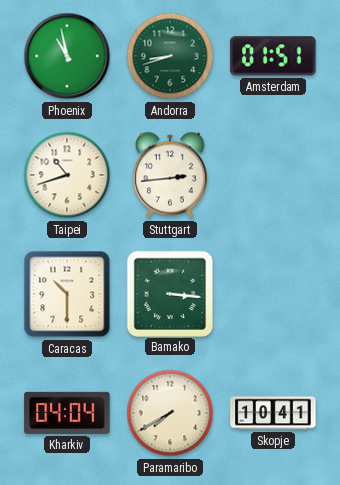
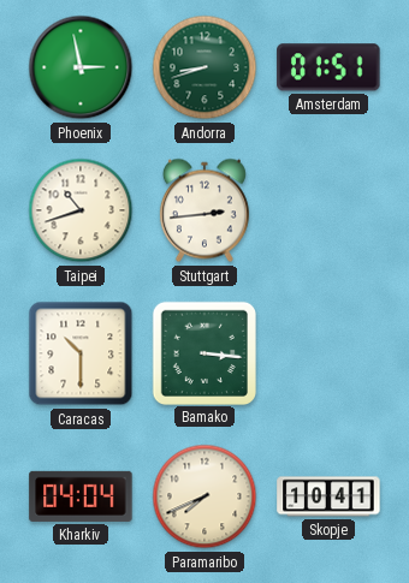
Phoenix: 10:58 -> 2:58
Paramaribo: 7:40 -> 7:41
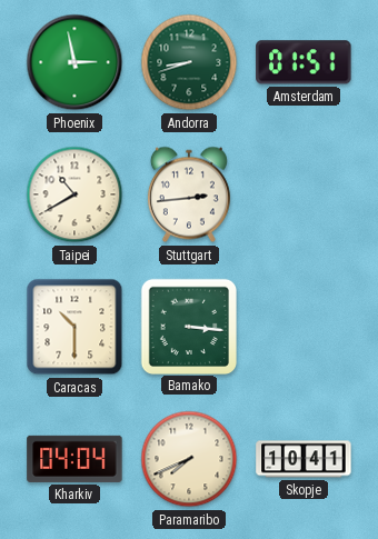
Taipei: 10:42 -> 10:40
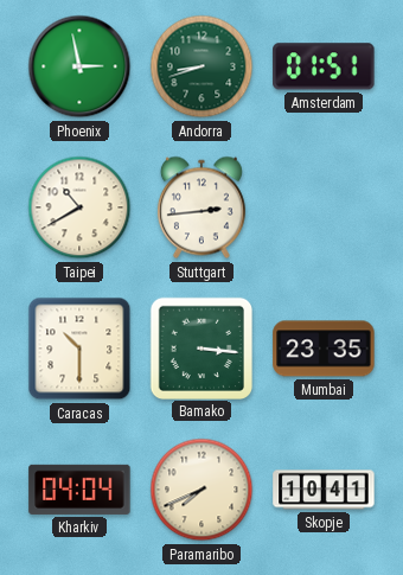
Mumbai: none -> 23:35
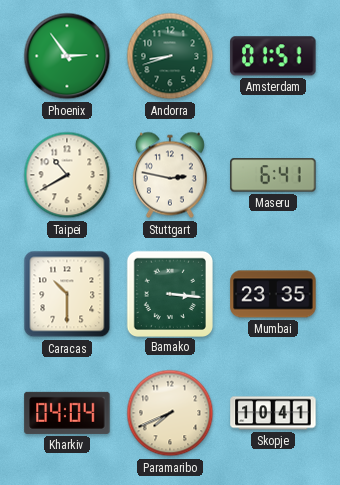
Phoenix: 2:58 -> 2:54
Stuttgart: 2:44 -> 2:47
Maseru: none -> 6:41
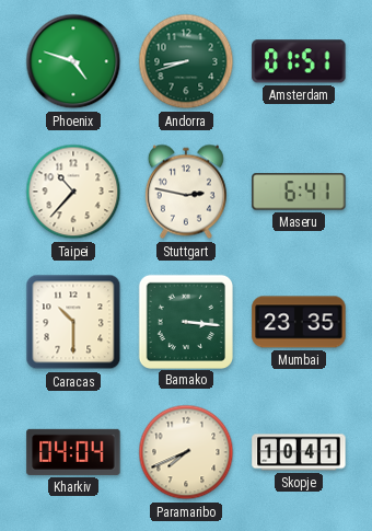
Phoenix: 2:54 -> 4:48
Taipei: 10:40 -> 10:37
